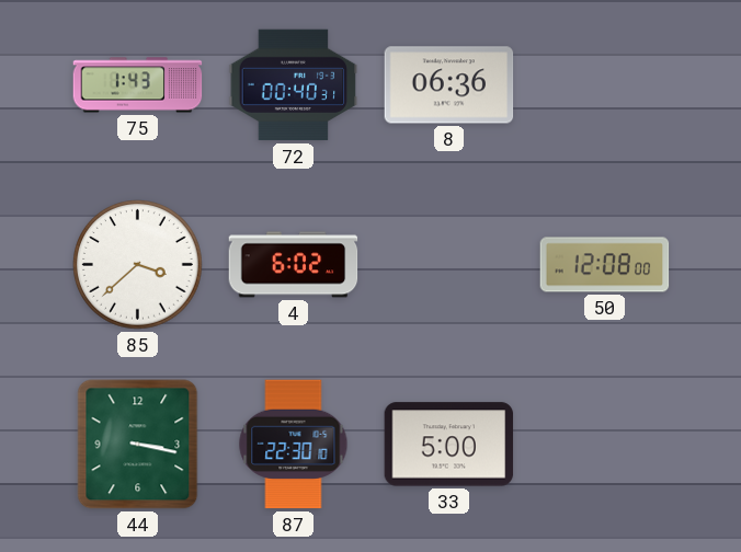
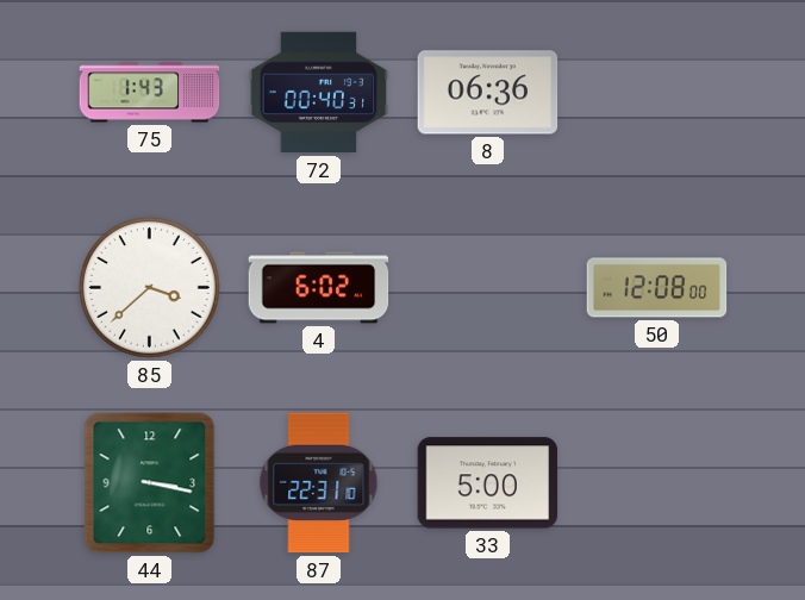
87: 22:30 -> 22:31
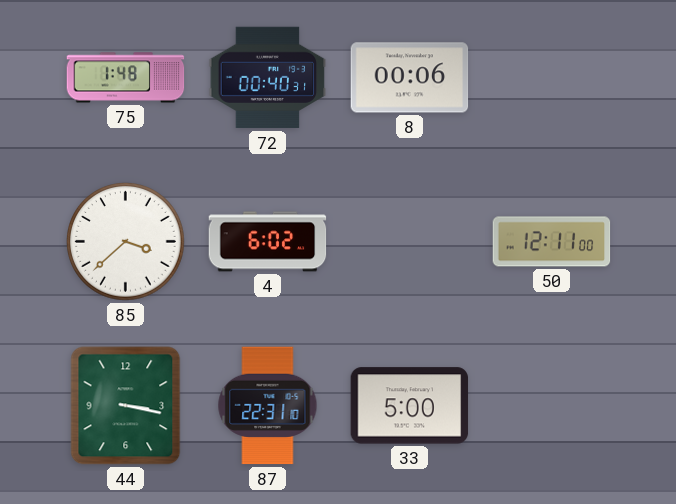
75: 1:43 -> 1:48
8: 06:36 -> 00:06
50: 12:08 -> 12:11
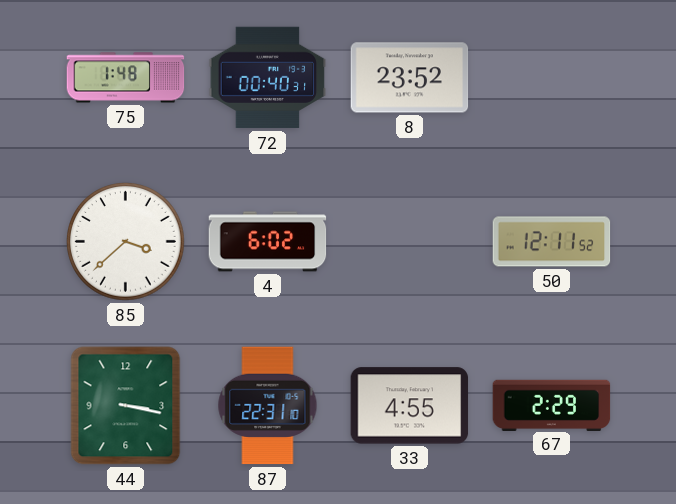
8: 00:06 -> 23:52
50: 12:11:00 -> 12:11:52
33: 5:00 -> 4:55
67: none -> 2:29
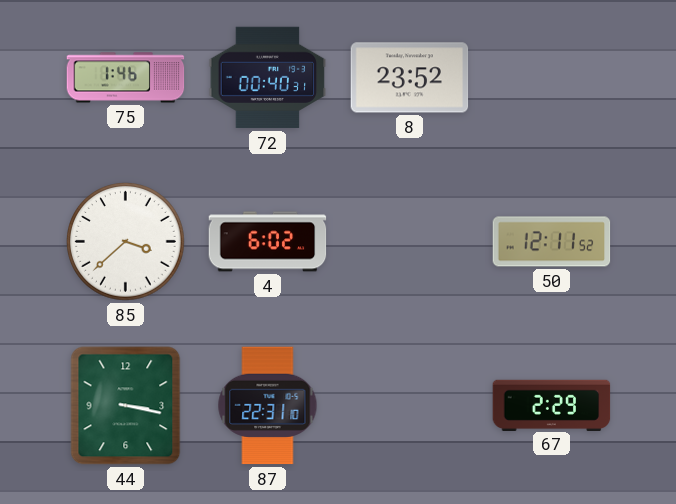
75: 1:48 -> 1:46
33: 4:55 -> none
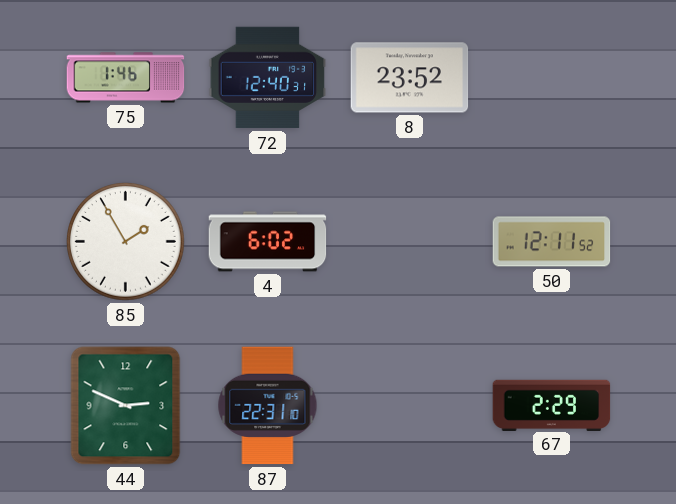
72: 00:40 -> 12:40
85: 3:38 -> 1:55
44: 3:17 -> 2:49
